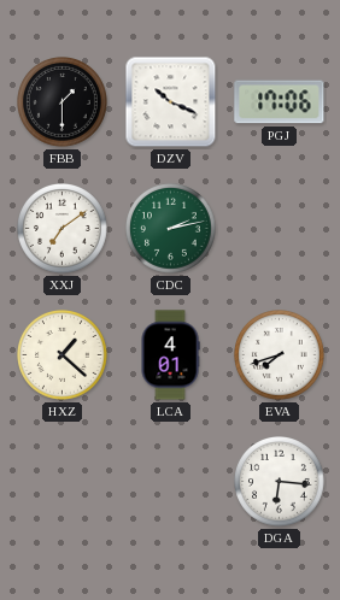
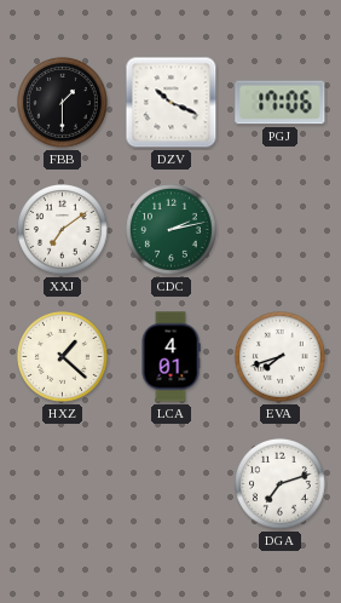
DGA: 6:16 -> 7:12
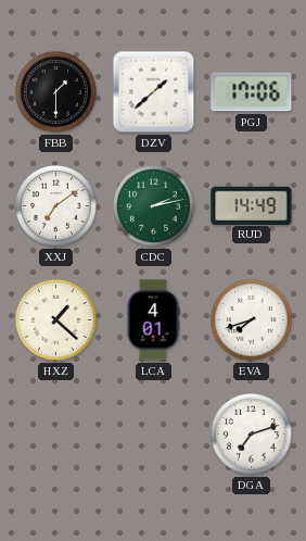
DZV: 10:19 -> 1:38
RUD: none -> 14:49
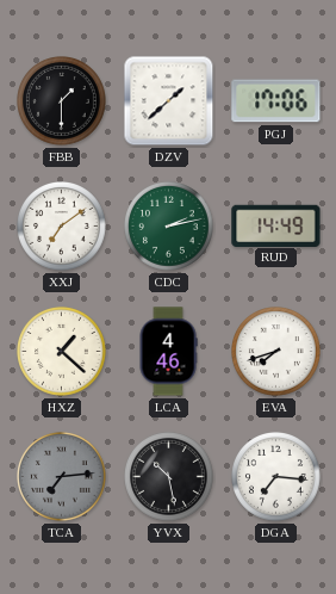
LCA: 4:01 -> 4:46
TCA: none -> 7:14
YVX: none -> 10:28
DGA: 7:12 -> 7:16
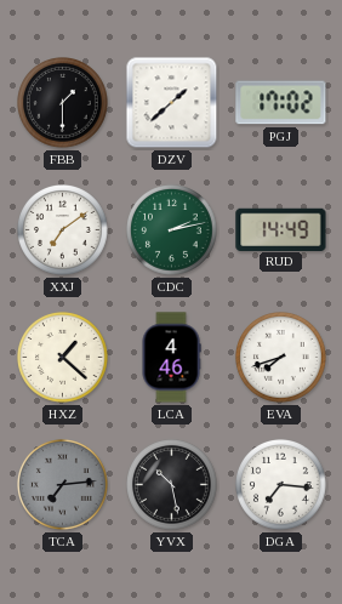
PGJ: 17:06 -> 17:02
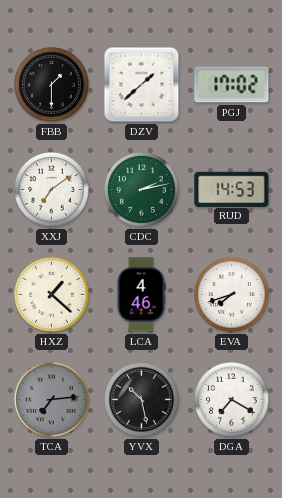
RUD: 14:49 -> 14:53
DGA: 7:16 -> 7:20
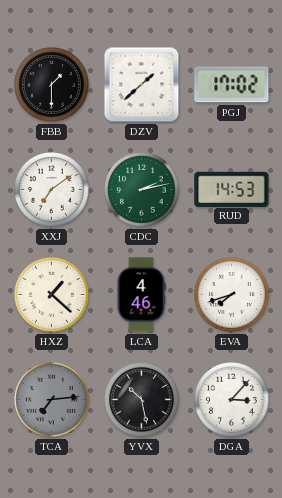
DGA: 7:20 -> 3:07
